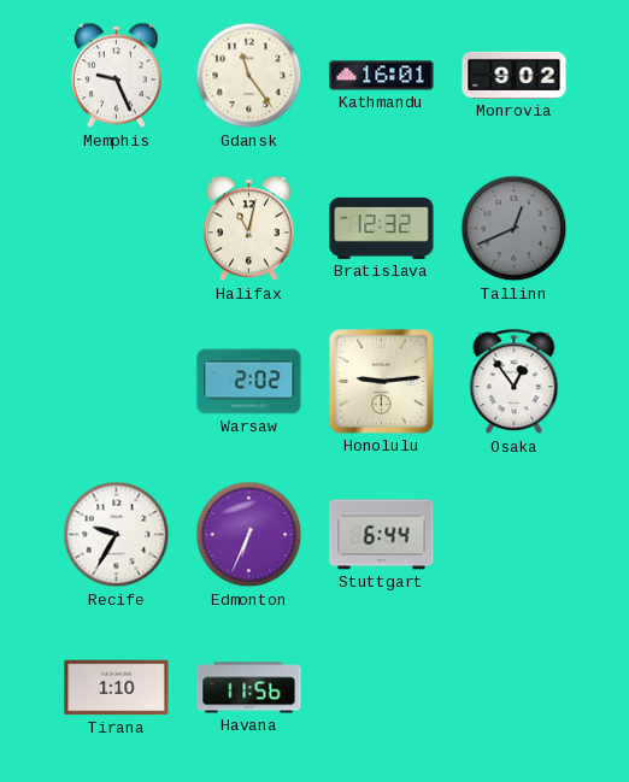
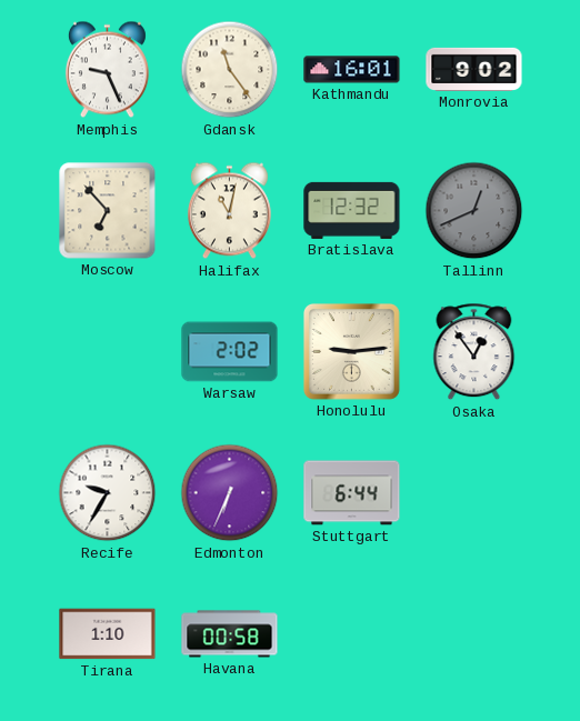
Moscow: none -> 6:53
Havana: 11:56 -> 00:58
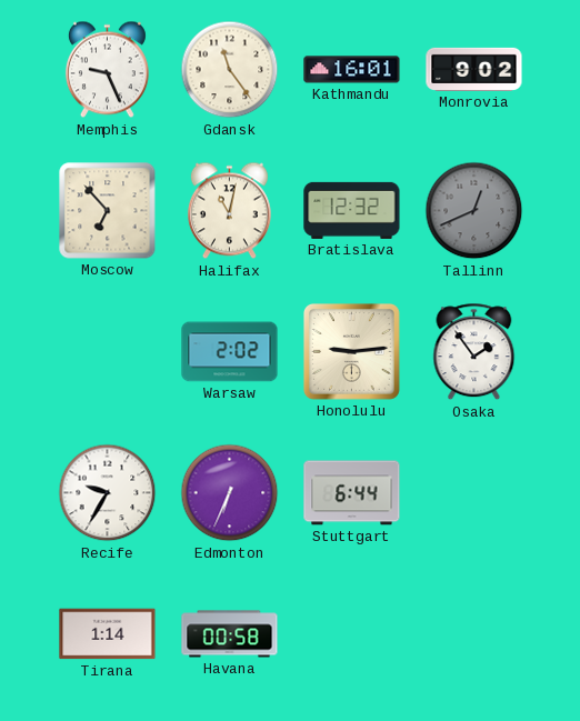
Osaka: 12:54 -> 1:54
Tirana: 1:10 -> 1:14
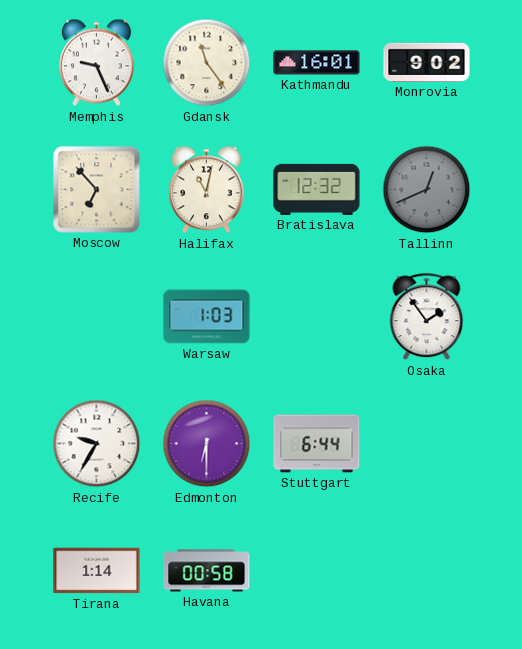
Warsaw: 2:02 -> 1:03
Honolulu: 9:14 -> none
Edmonton: 6:34 -> 6:30
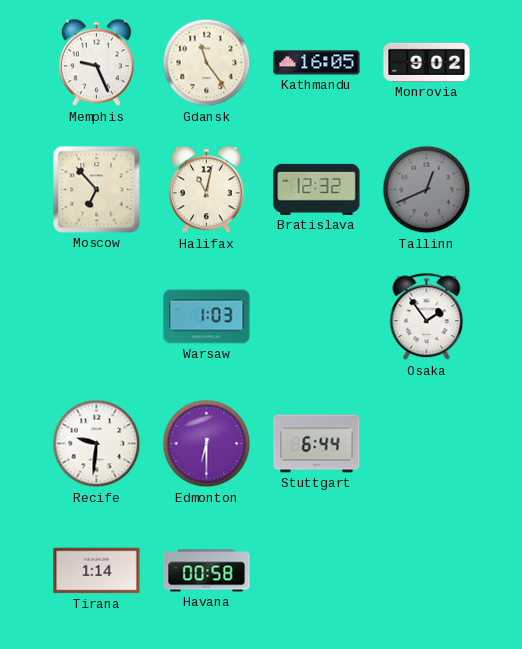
Kathmandu: 16:01 -> 16:05
Recife: 9:35 -> 9:31
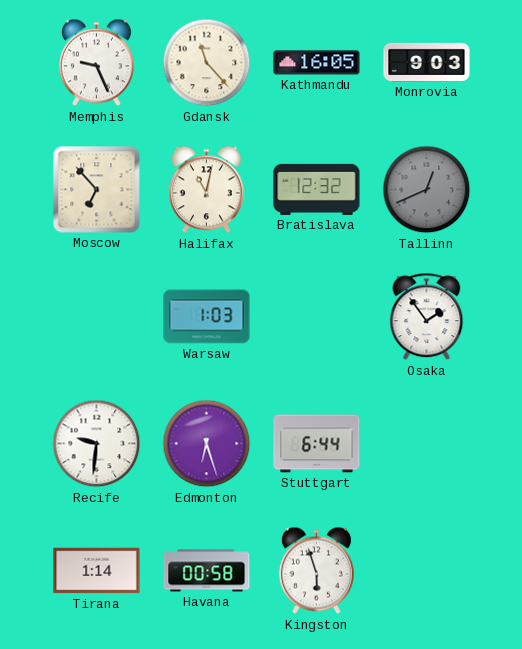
Gdansk: 11:24 -> 11:23
Monrovia: 9:02 -> 9:03
Edmonton: 6:30 -> 6:27
Kingston: none -> 5:57
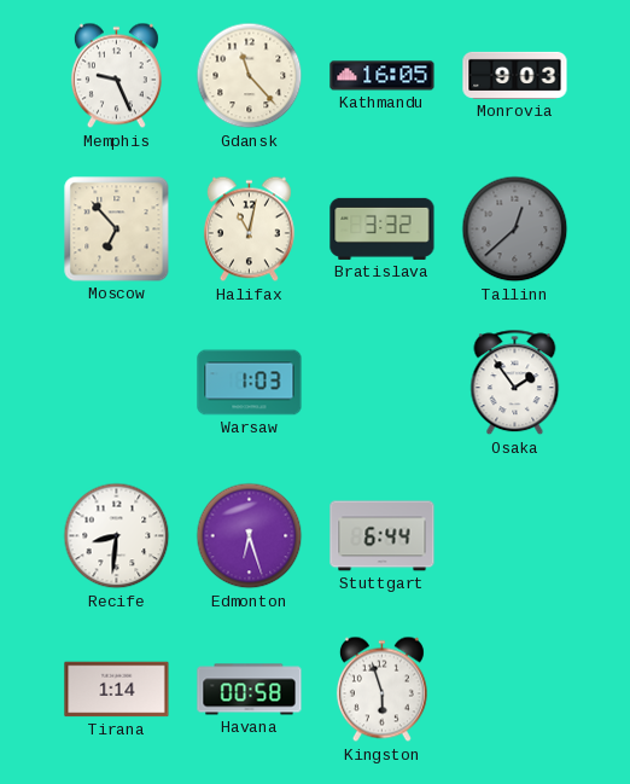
Bratislava: 12:32 -> 3:32
Tallinn: 12:41 -> 12:38
Recife: 9:31 -> 8:31
